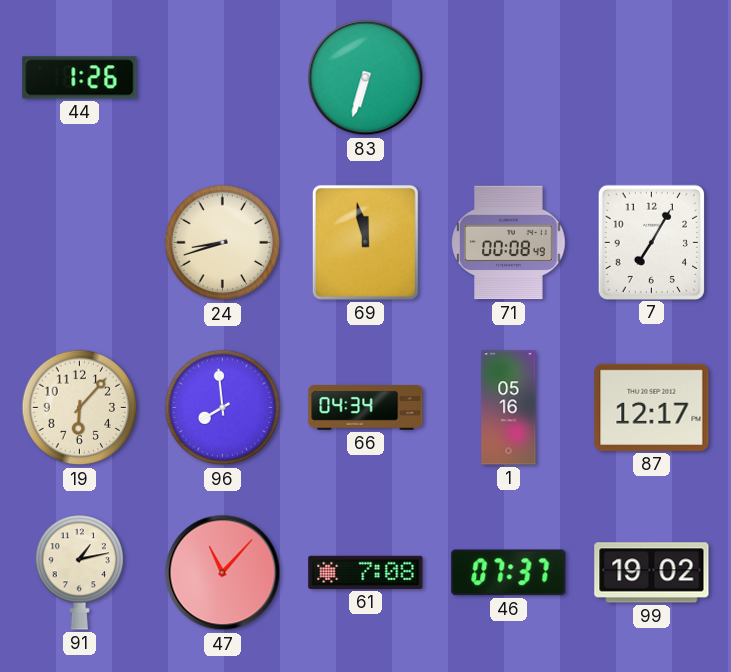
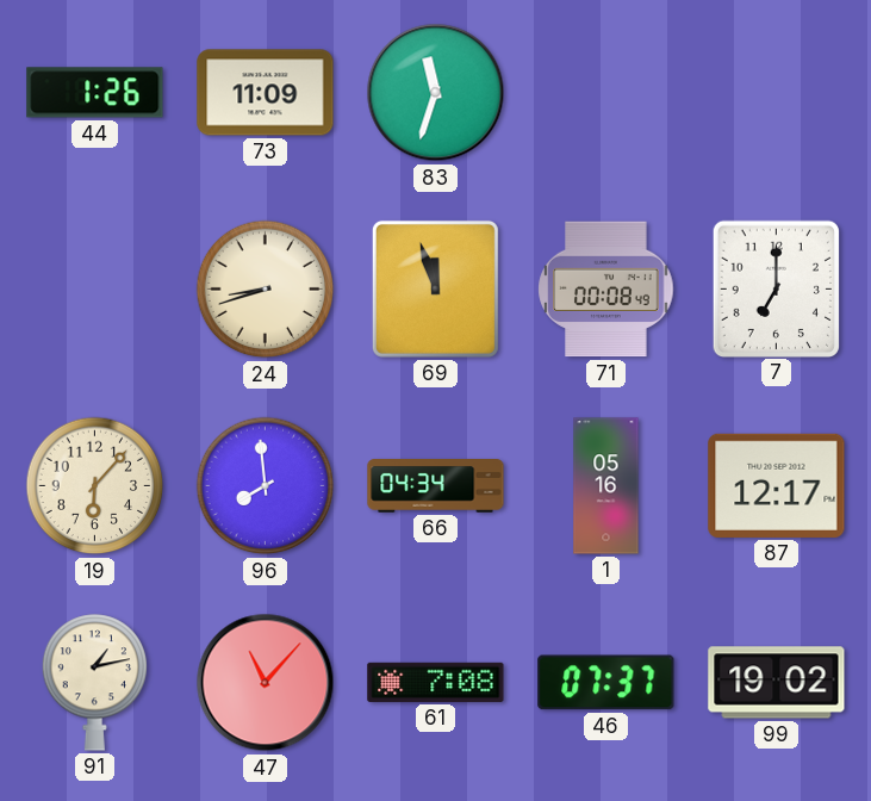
73: none -> 11:09
83: 6:33 -> 11:33
69: 11:58 -> 11:57
7: 7:05 -> 7:00
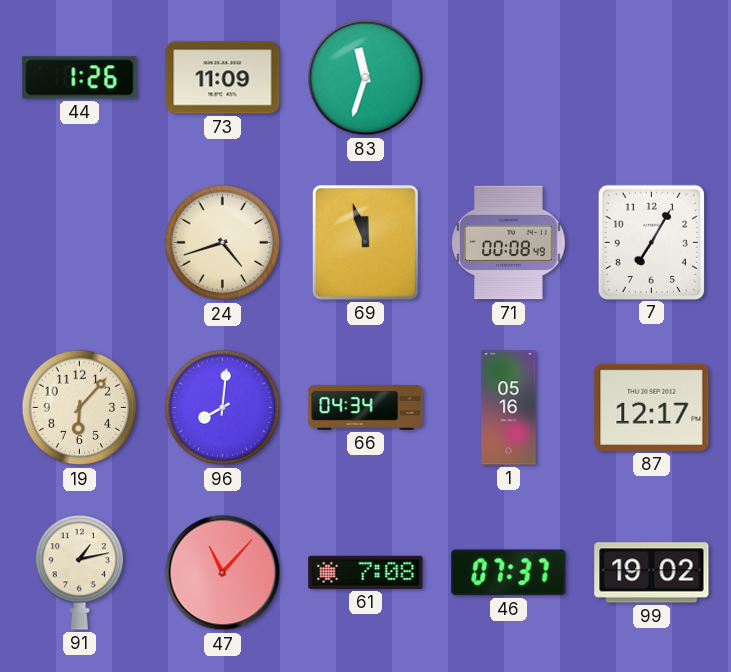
24: 8:42 -> 4:42
7: 7:00 -> 7:05
96: 7:59 -> 8:01
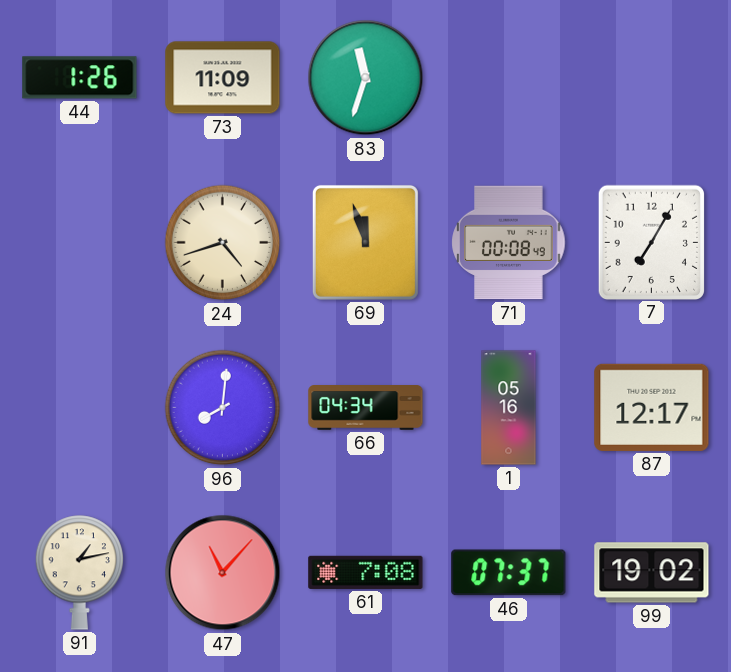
19: 6:07 -> none
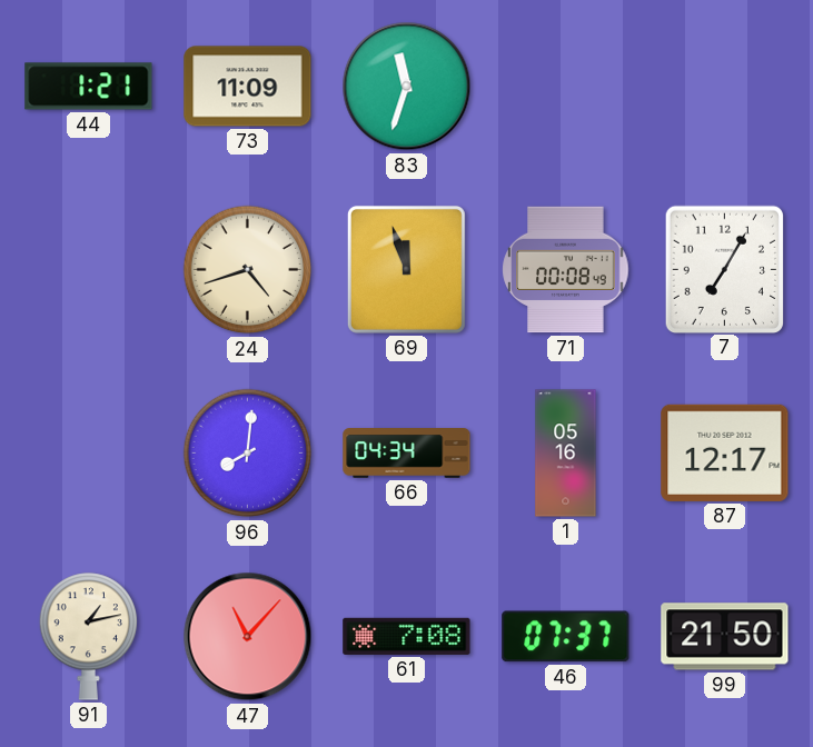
44: 1:26 -> 1:21
99: 19:02 -> 21:50
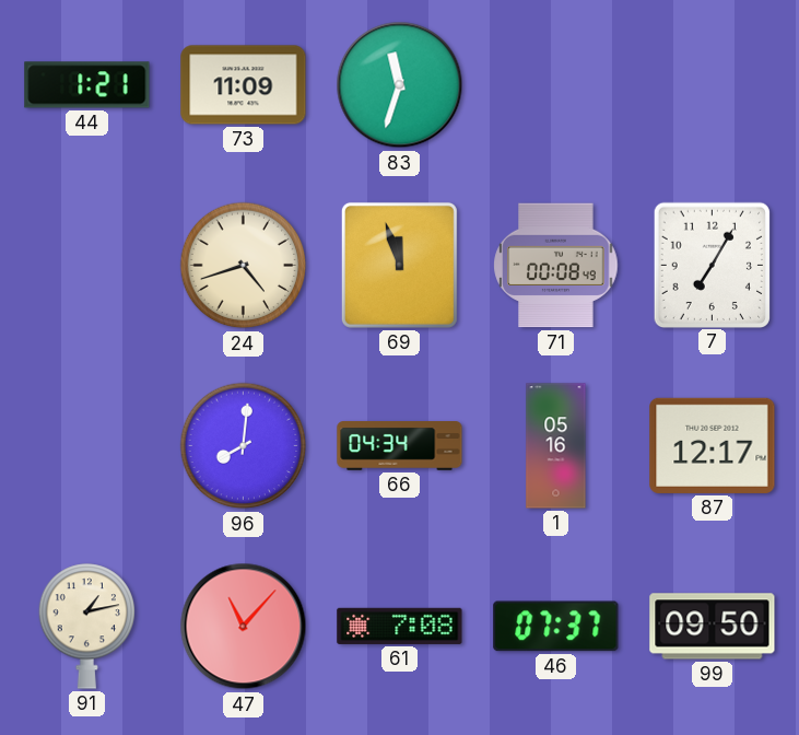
99: 21:50 -> 09:50
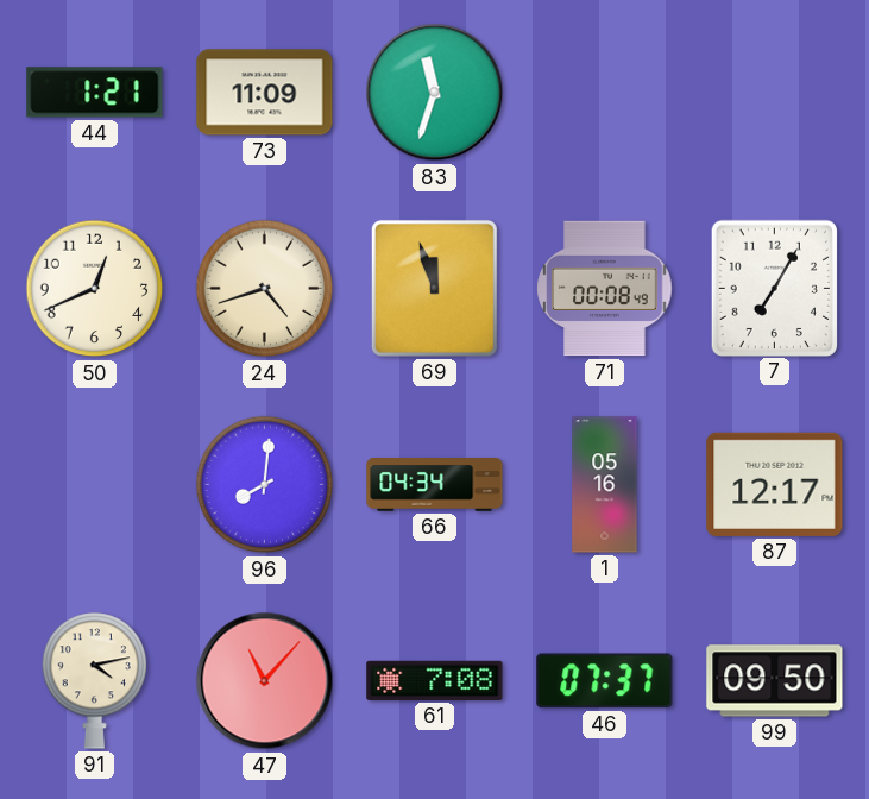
50: none -> 12:41
91: 1:13 -> 4:13
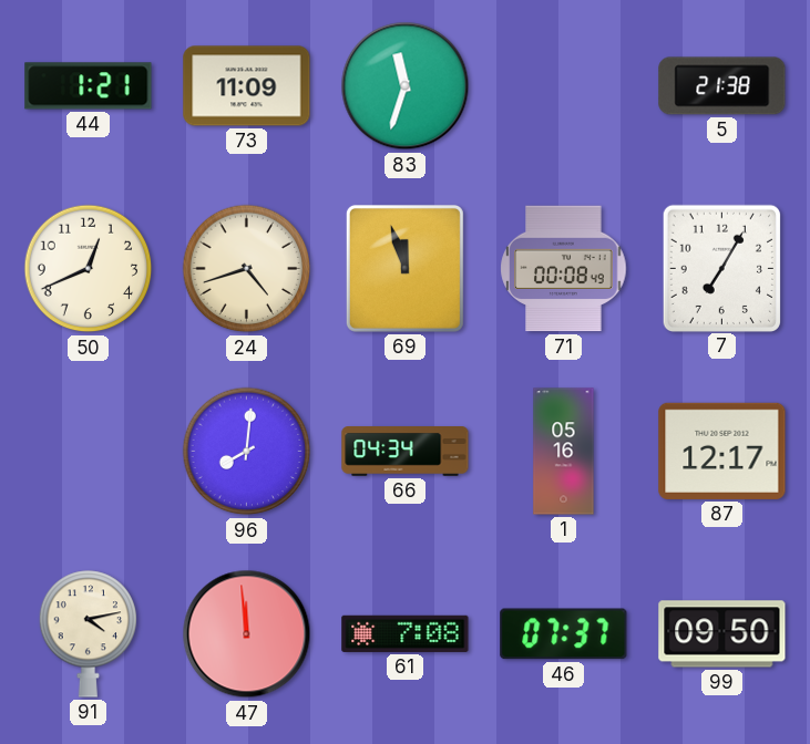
5: none -> 21:38
47: 11:07 -> 11:59
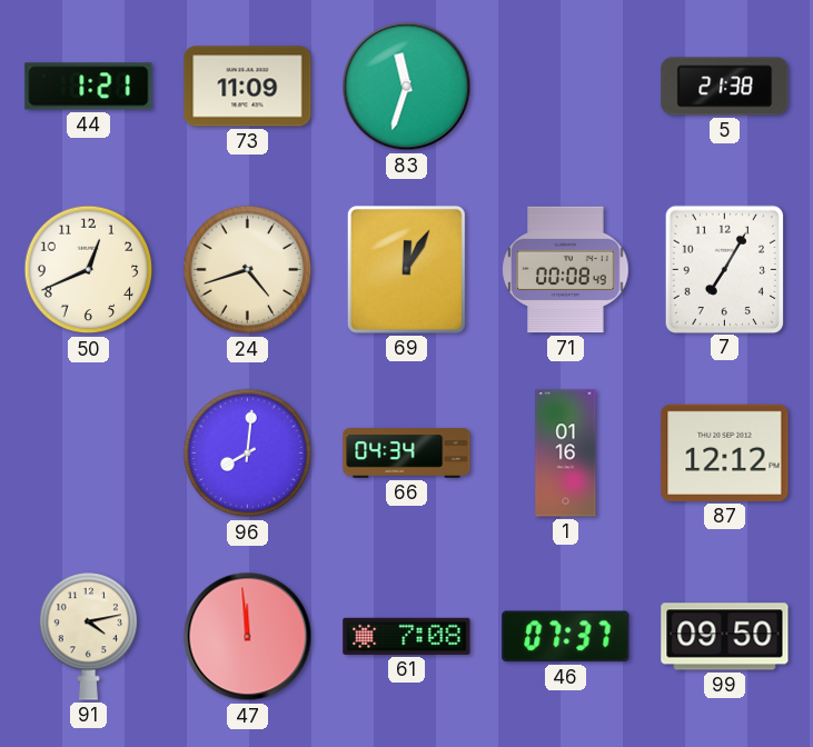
69: 11:57 -> 12:05
1: 05:16 -> 01:16
87: 12:17 -> 12:12
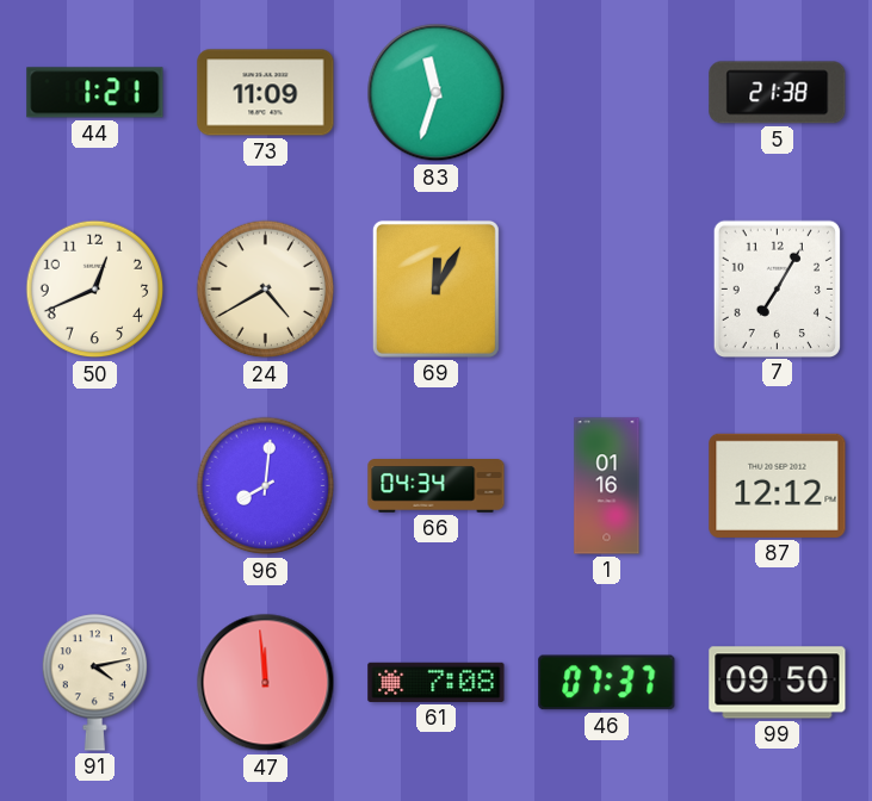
24: 4:42 -> 4:40
71: 00:08 -> none
